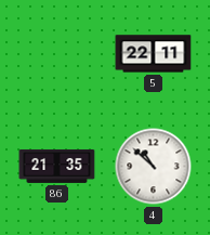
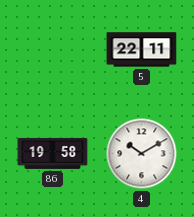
86: 21:35 -> 19:58
4: 10:52 -> 10:10
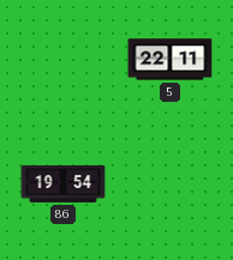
86: 19:58 -> 19:54
4: 10:10 -> none
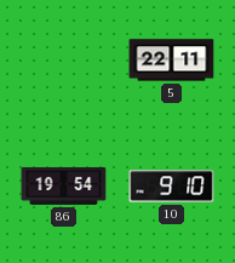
10: none -> 9:10
